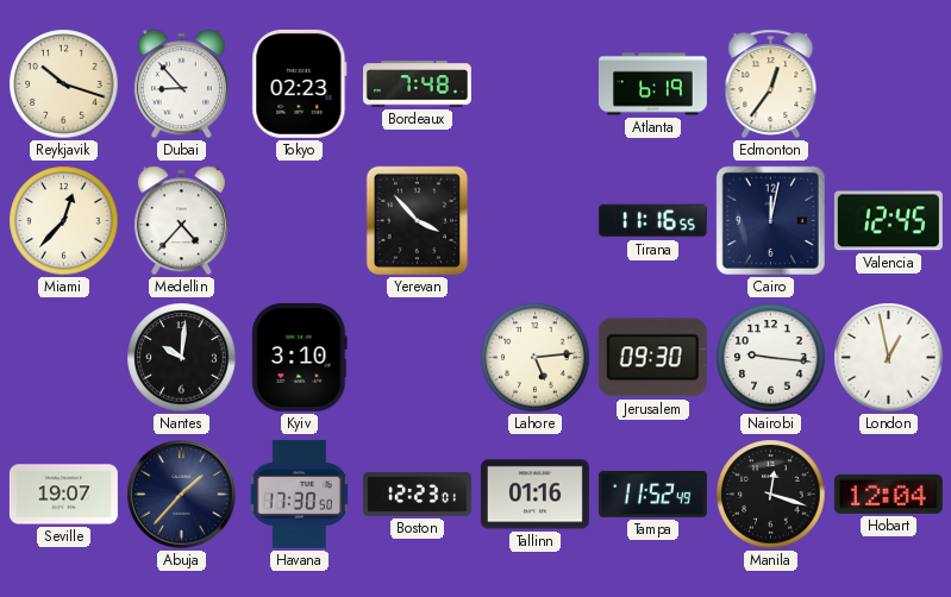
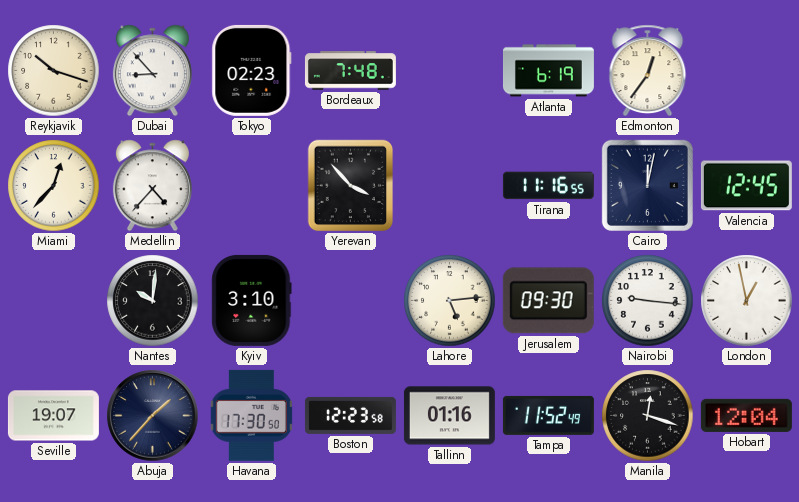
Boston: 12:23:01 -> 12:23:58
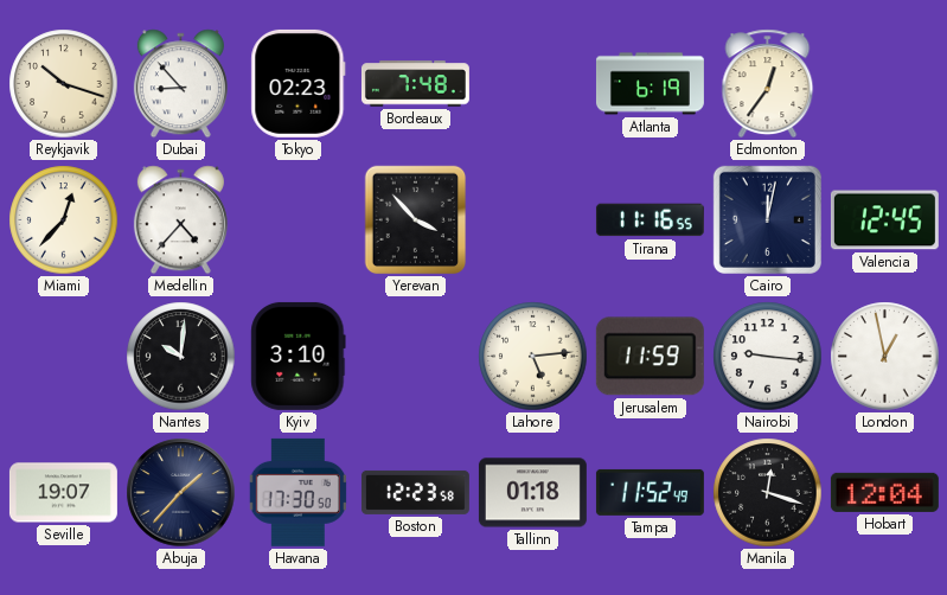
Jerusalem: 09:30 -> 11:59
Tallinn: 01:16 -> 01:18
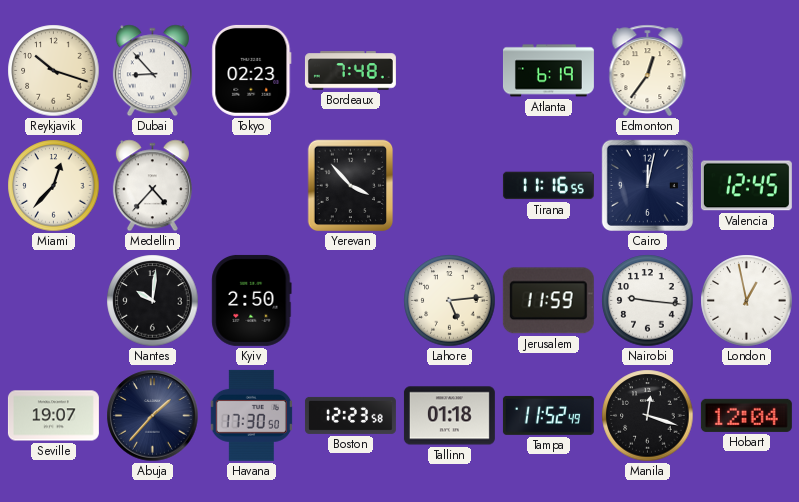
Kyiv: 3:10 -> 2:50
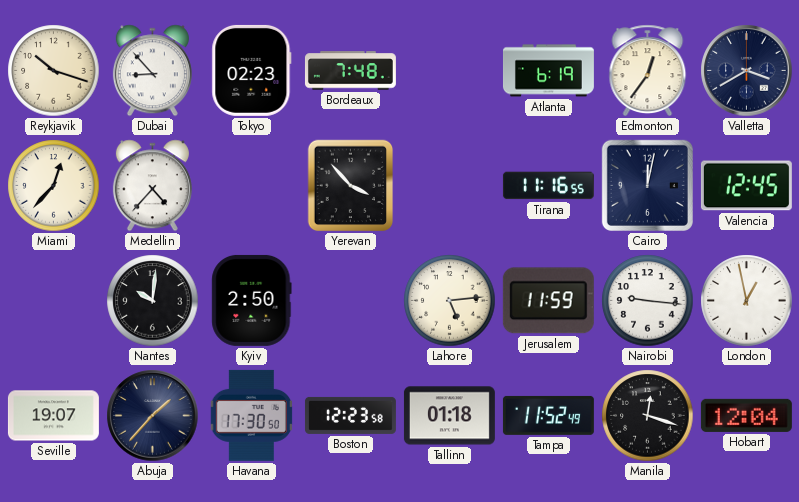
Valletta: none -> 3:40
